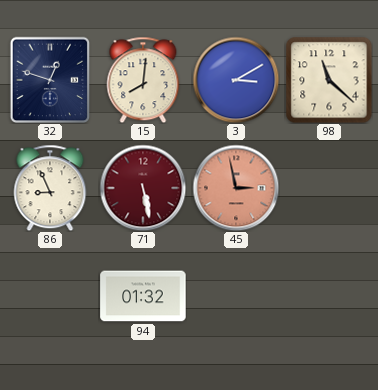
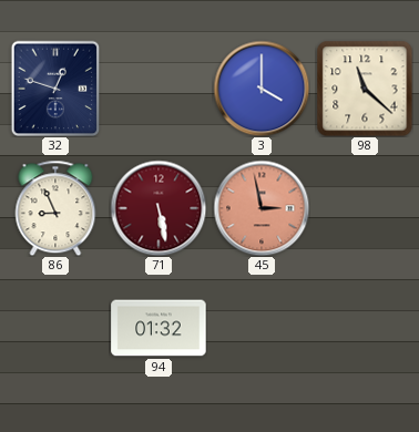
15: 8:01 -> none
3: 3:10 -> 4:00
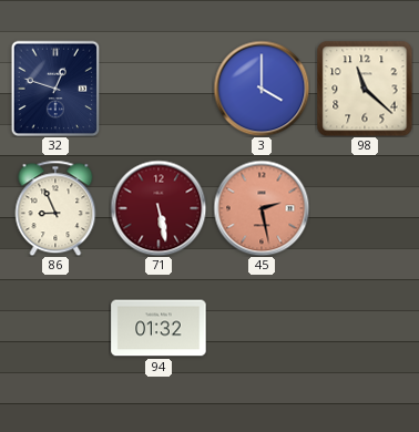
45: 2:58 -> 2:28
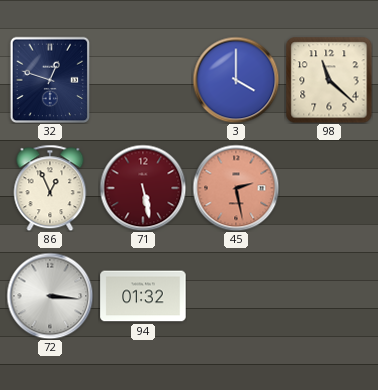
86: 8:56 -> 12:56
72: none -> 3:16
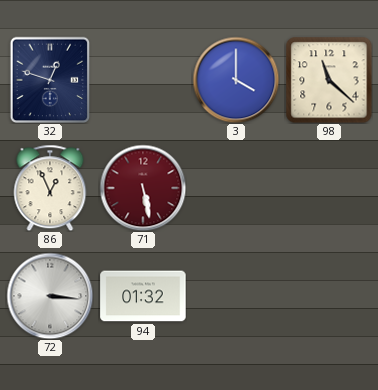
45: 2:28 -> none
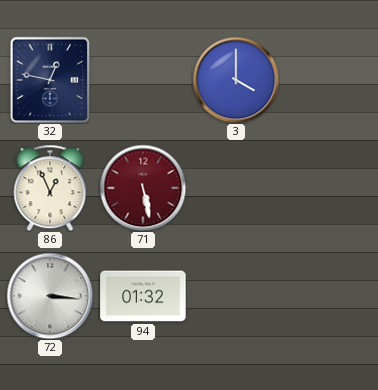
32: 12:48 -> 12:47
98: 11:22 -> none
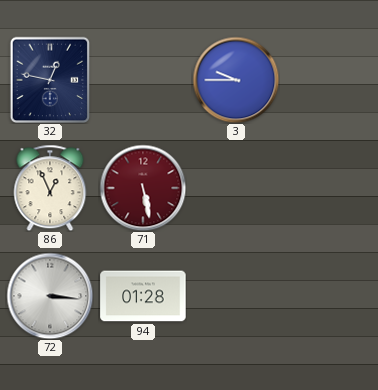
3: 4:00 -> 9:45
94: 01:32 -> 01:28
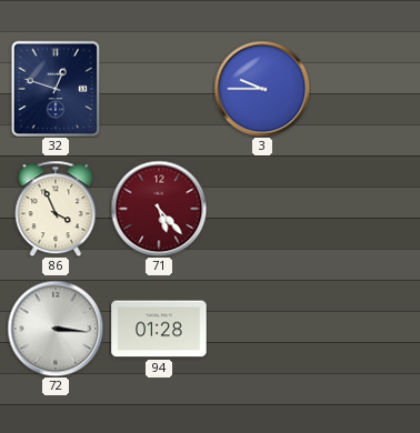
32: 12:47 -> 12:48
86: 12:56 -> 3:56
71: 5:28 -> 5:23
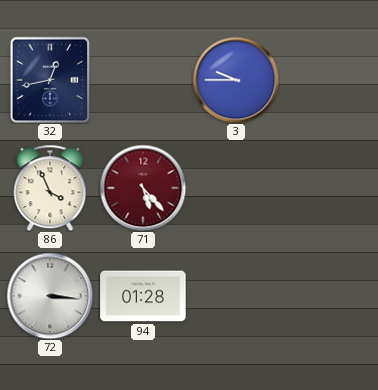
32: 12:48 -> 12:43
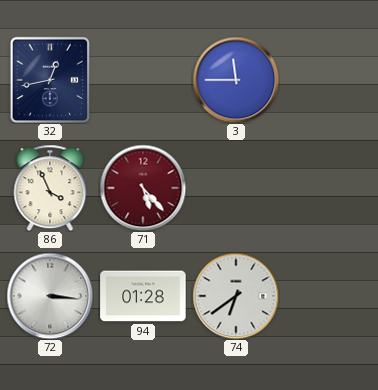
3: 9:45 -> 11:45
74: none -> 6:39
